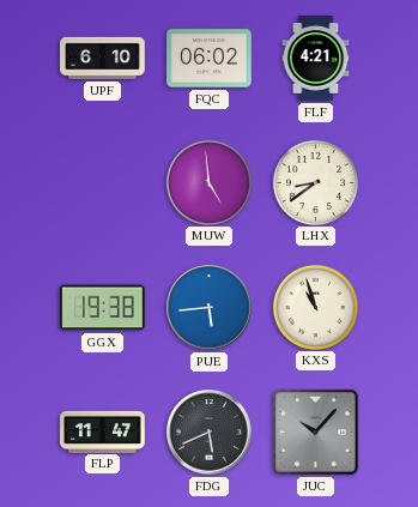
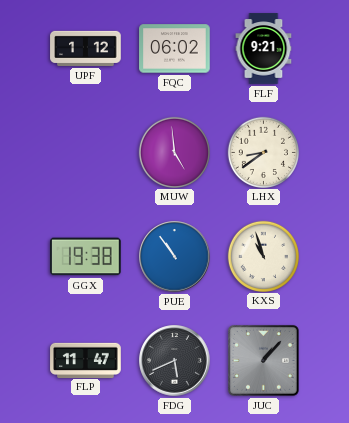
UPF: 6:10 -> 1:12
FLF: 4:21 -> 9:21
PUE: 5:44 -> 10:54
JUC: 10:07 -> 1:07
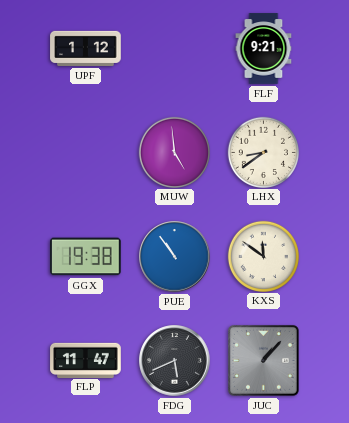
FQC: 06:02 -> none
KXS: 10:57 -> 11:51
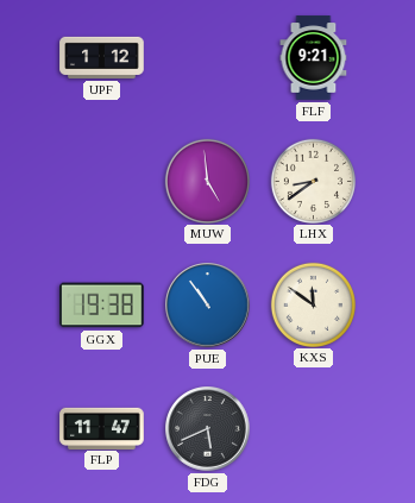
JUC: 1:07 -> none
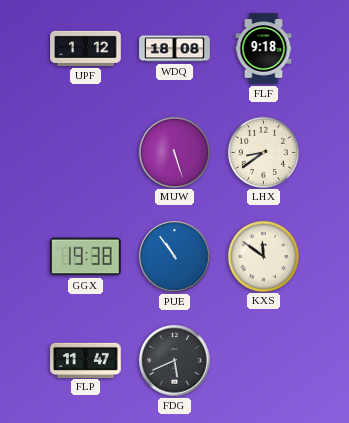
WDQ: none -> 18:08
FLF: 9:21 -> 9:18
MUW: 4:59 -> 5:27
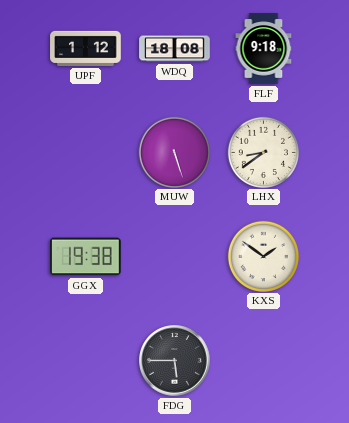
PUE: 10:54 -> none
KXS: 11:51 -> 1:51
FLP: 11:47 -> none
FDG: 5:41 -> 5:45
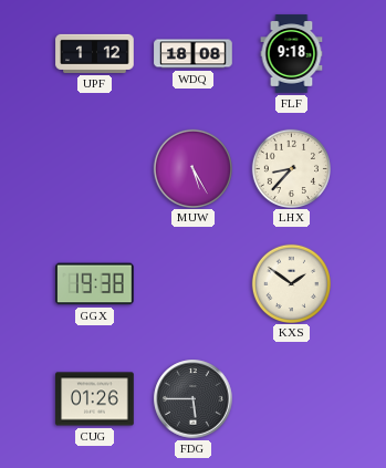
MUW: 5:27 -> 5:25
LHX: 8:39 -> 8:37
CUG: none -> 01:26
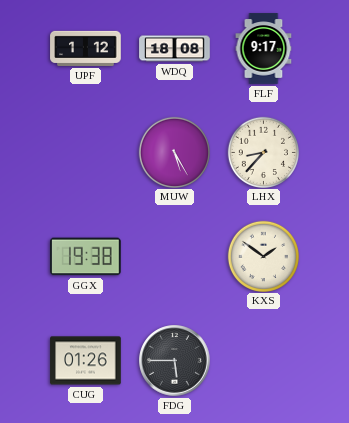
FLF: 9:18 -> 9:17
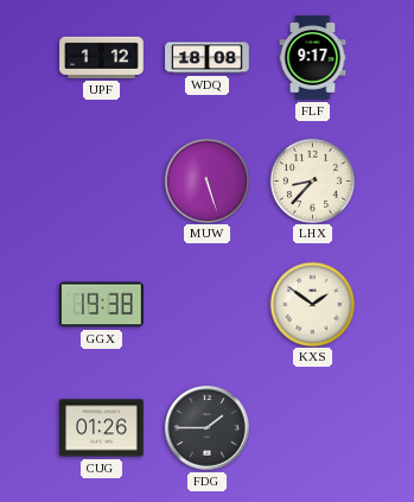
MUW: 5:25 -> 5:27
FDG: 5:45 -> 1:45
